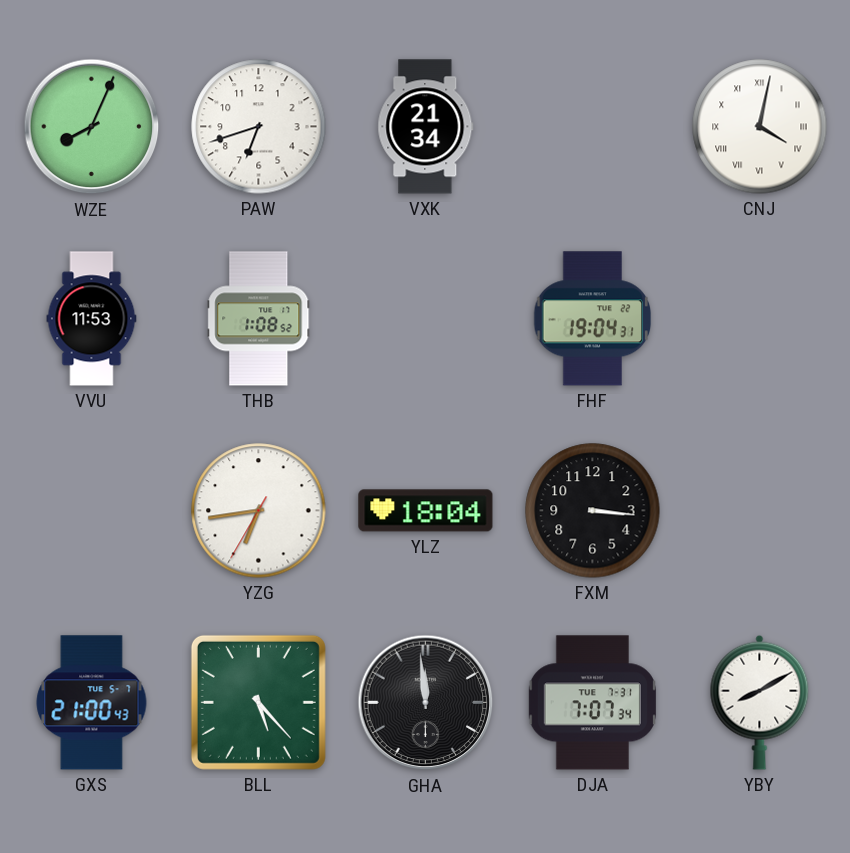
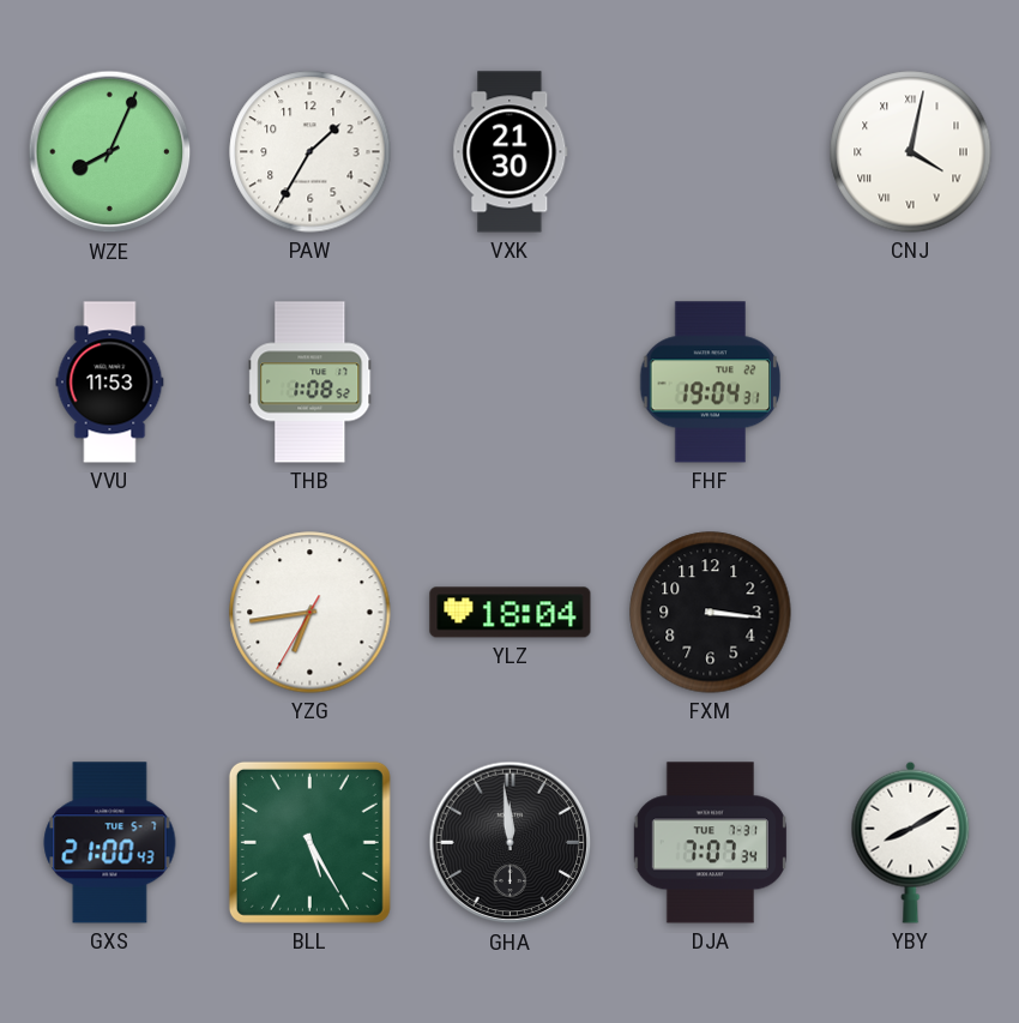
PAW: 6:42 -> 1:35
VXK: 21:34 -> 21:30
BLL: 5:23 -> 5:25
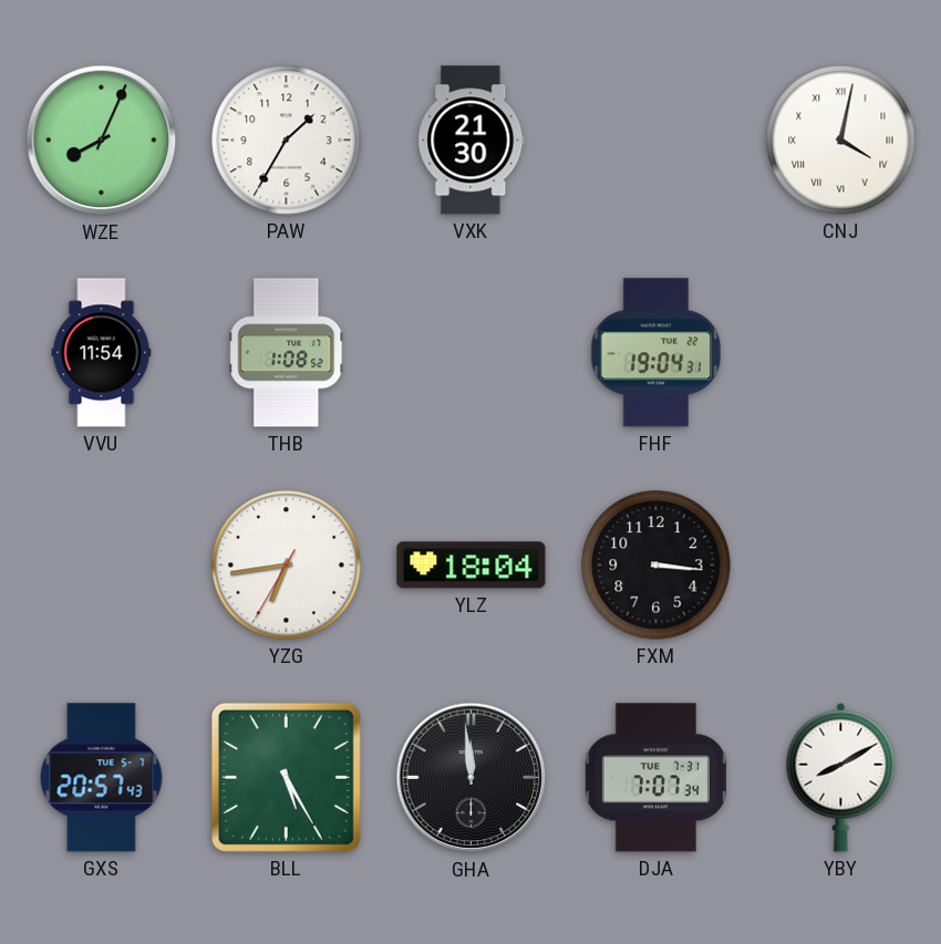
VVU: 11:53 -> 11:54
GXS: 21:00 -> 20:57
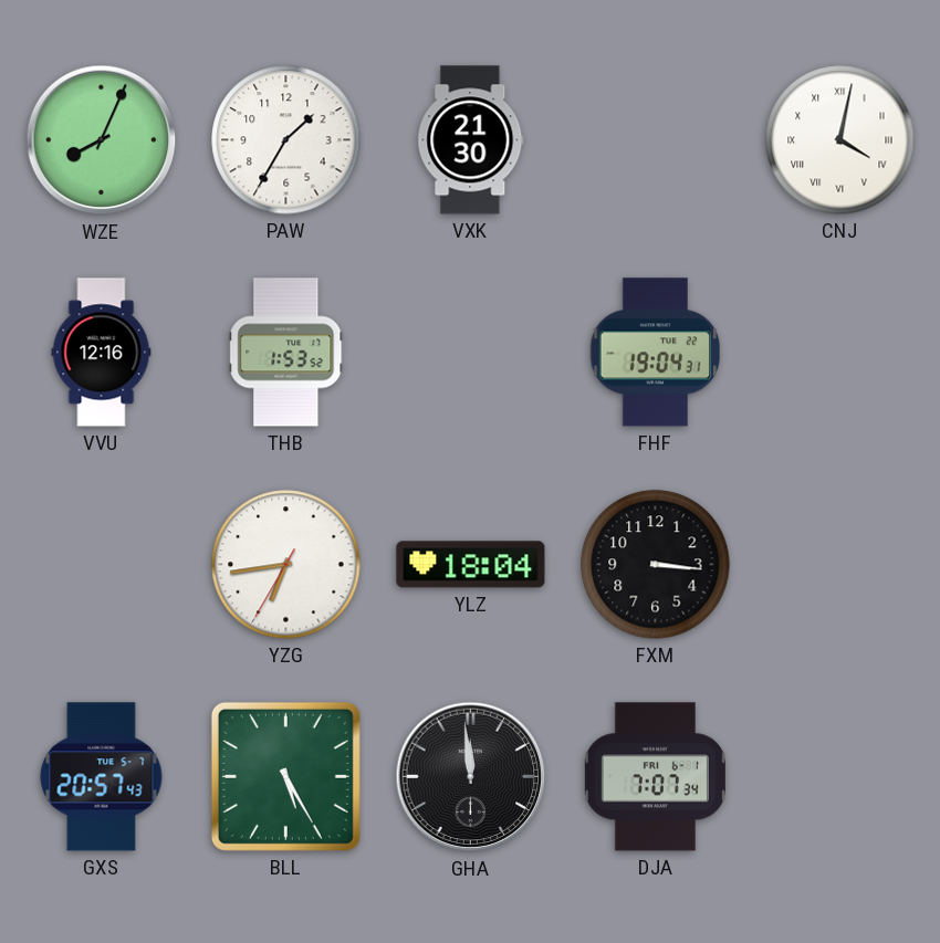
VVU: 11:54 -> 12:16
THB: 1:08 -> 1:53
DJA date: TUE 7-31 -> FRI 6-1
YBY: 8:10 -> none
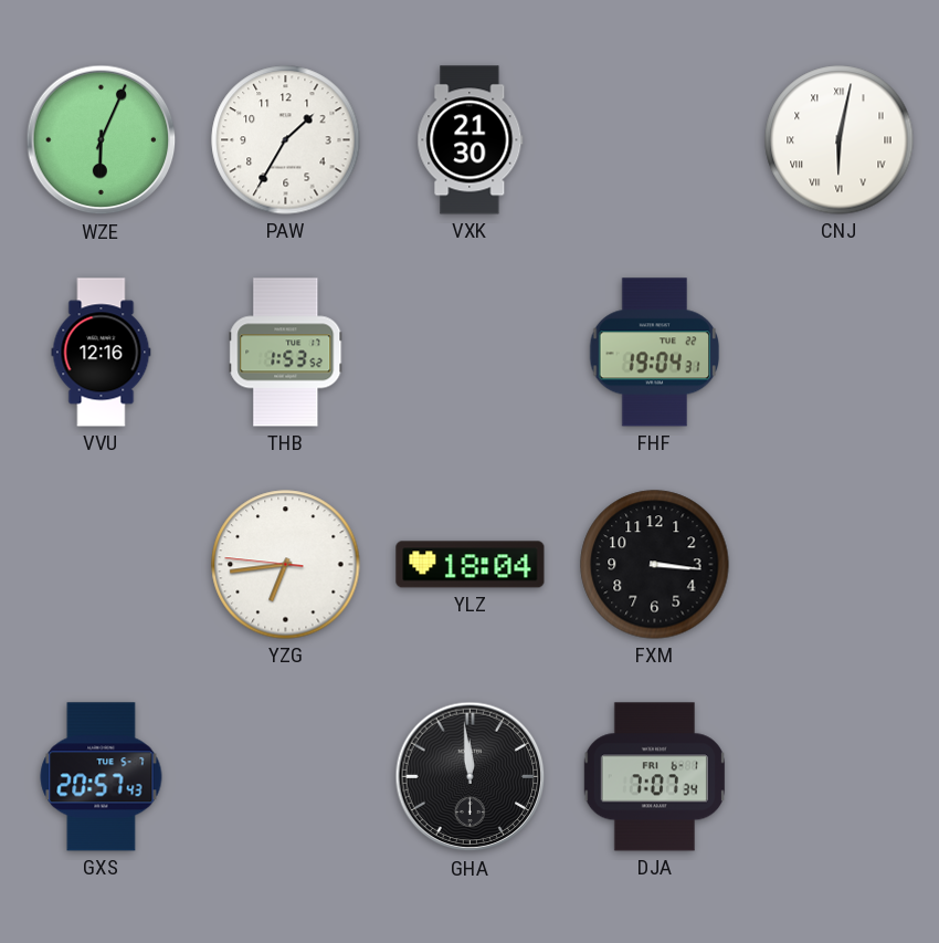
WZE: 8:04 -> 6:04
CNJ: 4:02 -> 6:02
YZG: 6:43:35 -> 6:43:46
BLL: 5:25 -> none
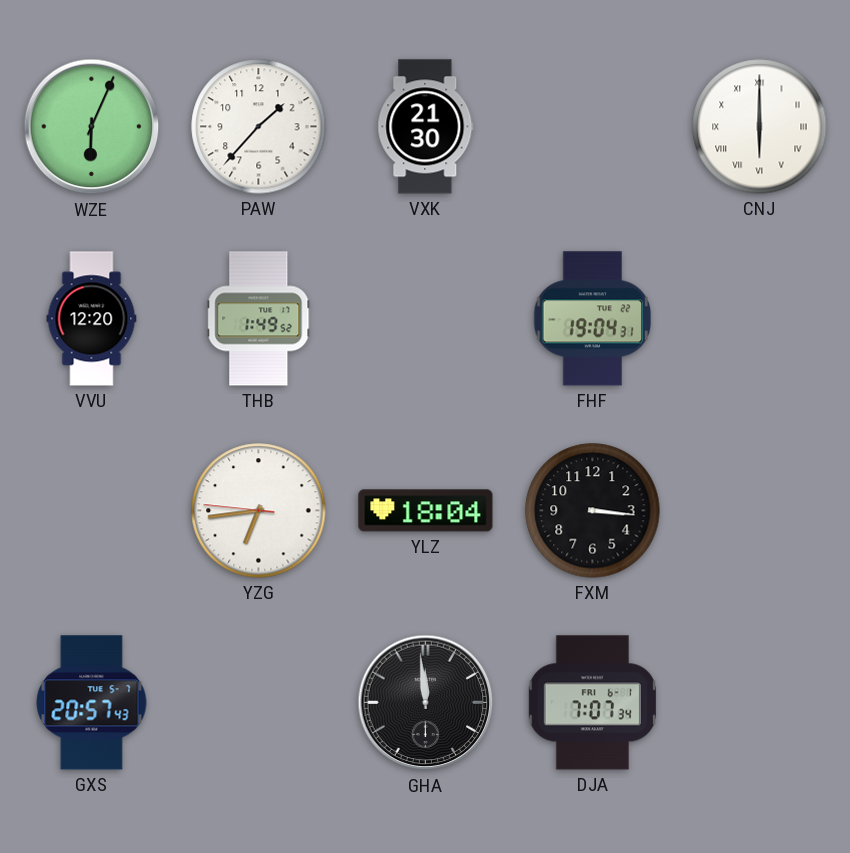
PAW: 1:35 -> 1:37
CNJ: 6:02 -> 6:00
VVU: 12:16 -> 12:20
THB: 1:53 -> 1:49
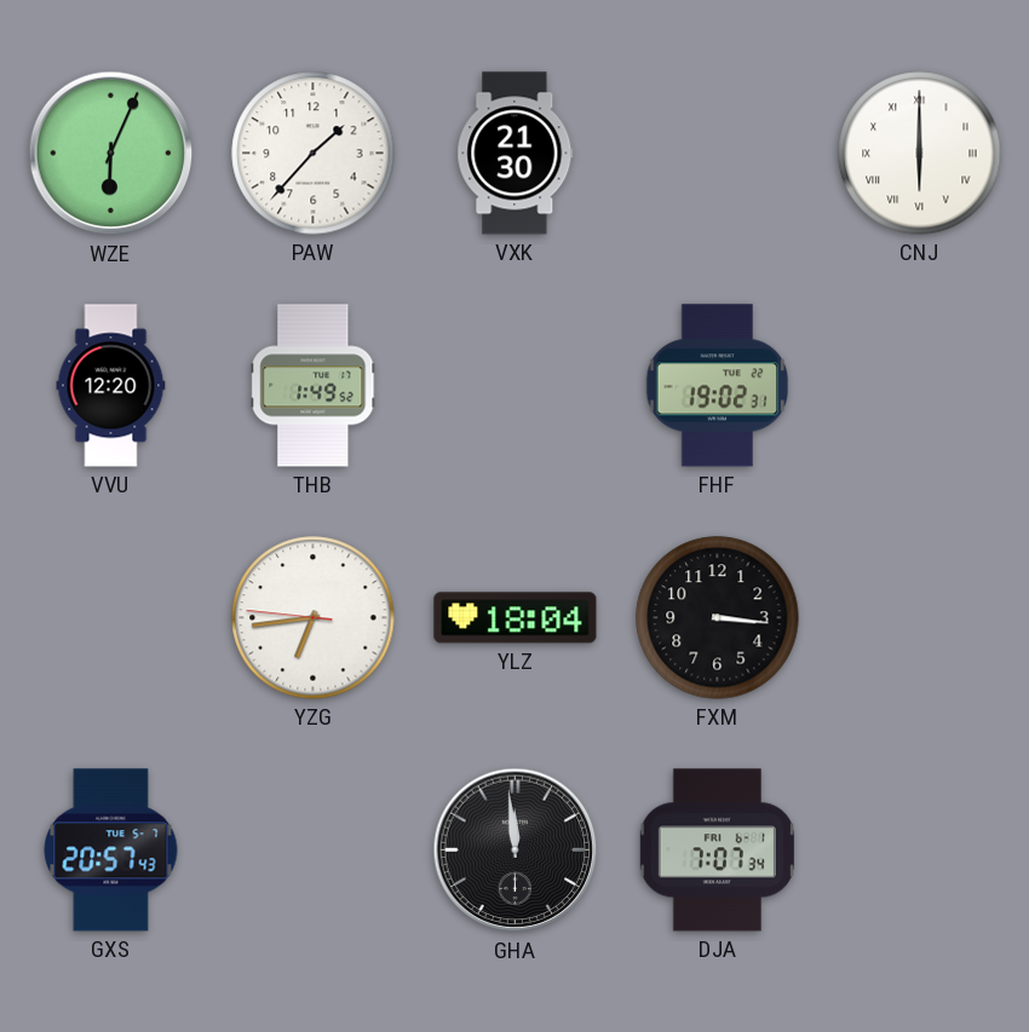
FHF: 19:04 -> 19:02
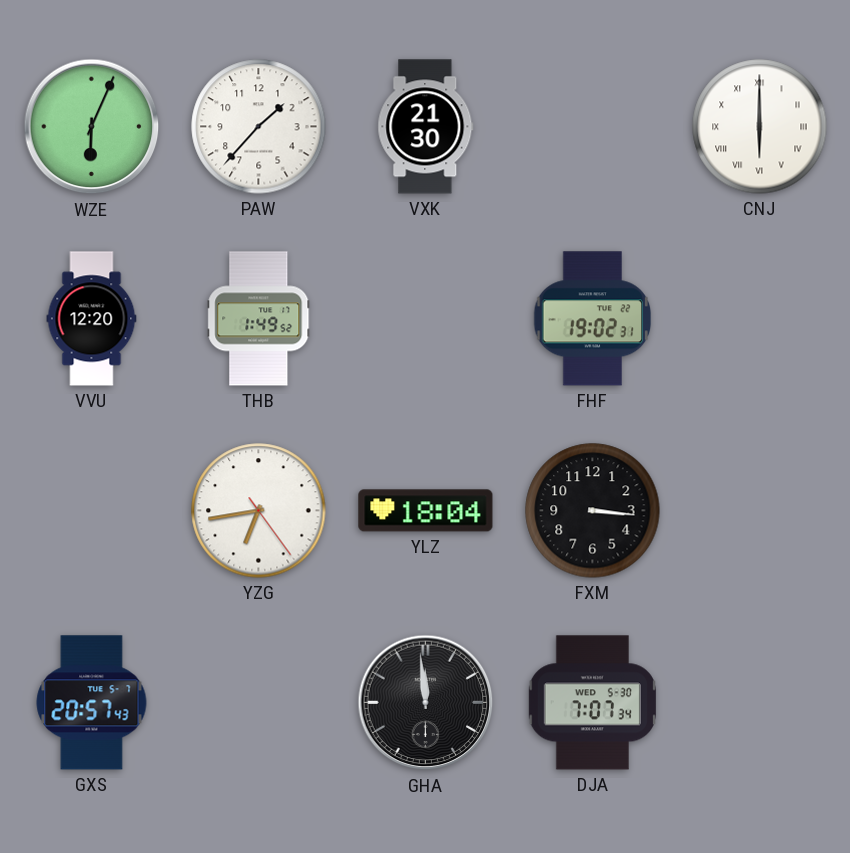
YZG: 6:43:46 -> 6:43:24
DJA date: FRI 6-1 -> WED 5-30
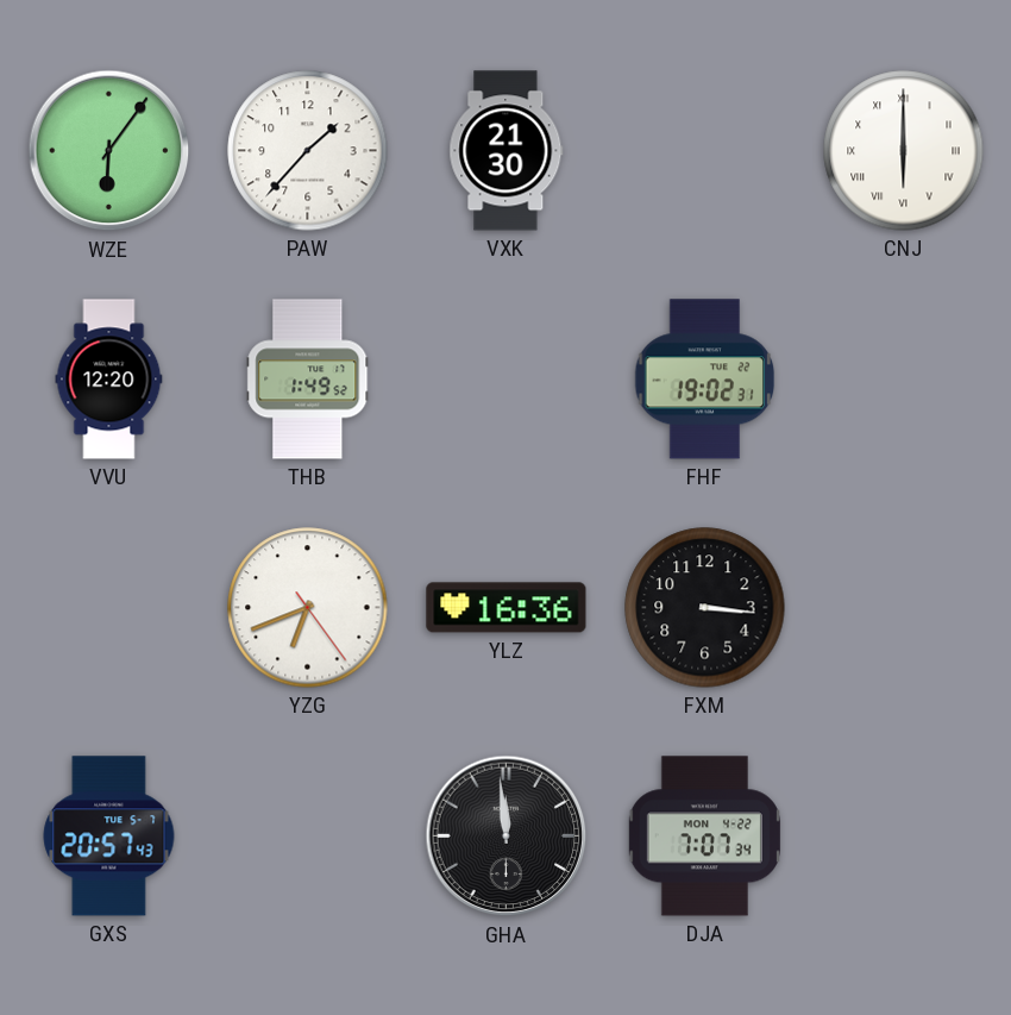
WZE: 6:04 -> 6:06
YZG: 6:43 -> 6:41
YLZ: 18:04 -> 16:36
DJA date: WED 5-30 -> MON 4-22
